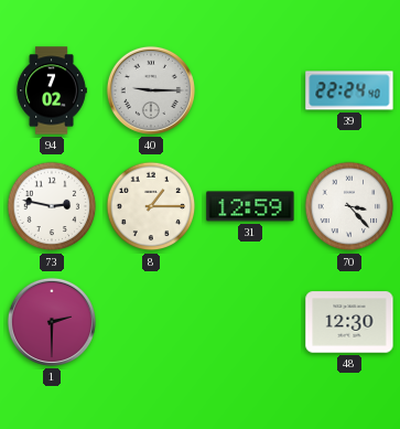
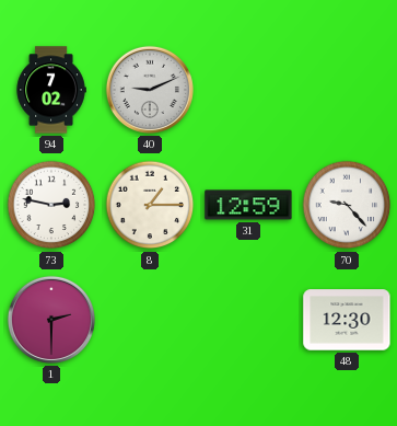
40: 9:15 -> 9:11
39: 22:24 -> none
70: 3:23 -> 9:23
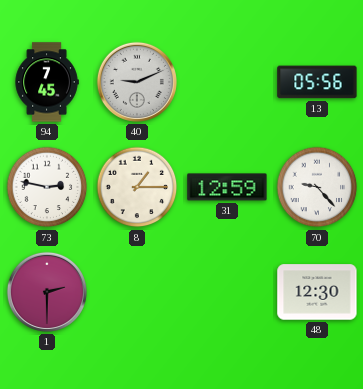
94: 7:02 -> 7:45
13: none -> 05:56
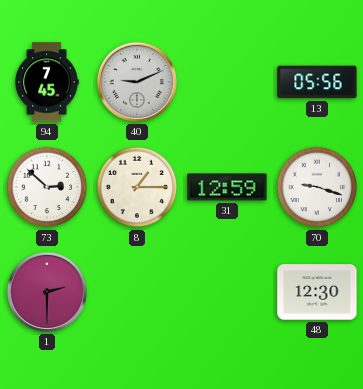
73: 2:47 -> 2:52
70: 9:23 -> 9:18
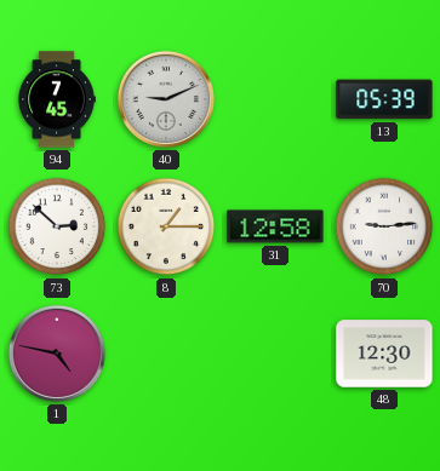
13: 05:56 -> 05:39
31: 12:59 -> 12:58
70: 9:18 -> 9:14
1: 2:30 -> 4:47
